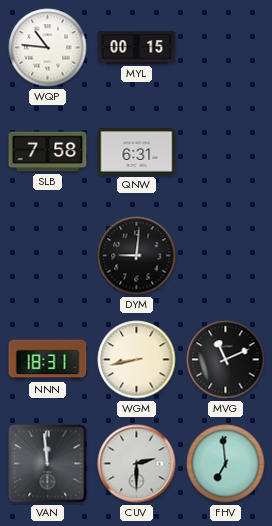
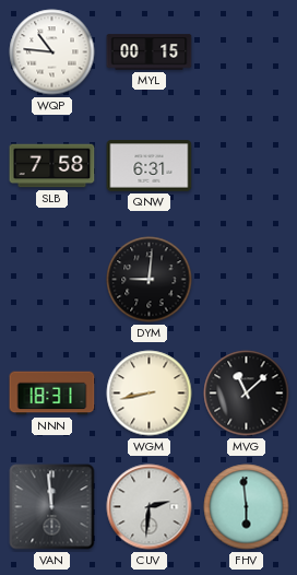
MVG: 11:11 -> 11:08
CUV: 2:30 -> 2:31
FHV: 6:59 -> 5:59
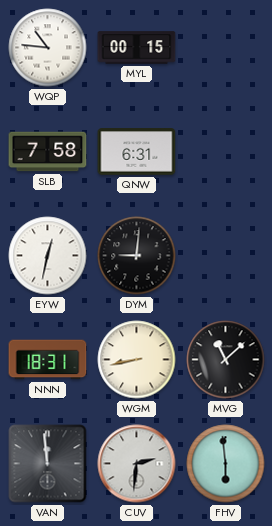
EYW: none -> 12:32
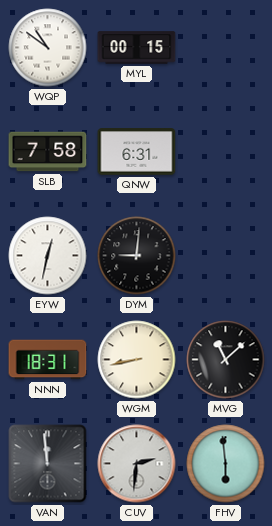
WQP: 10:46 -> 10:51
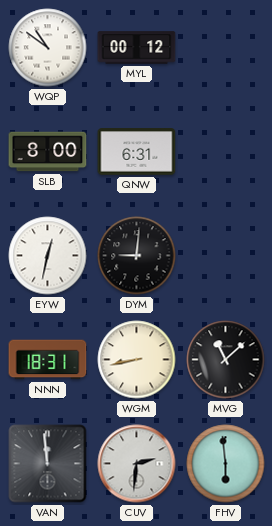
MYL: 00:15 -> 00:12
SLB: 7:58 -> 8:00
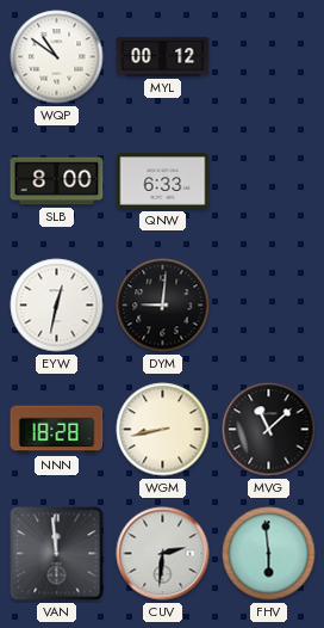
QNW: 6:31 -> 6:33
NNN: 18:31 -> 18:28
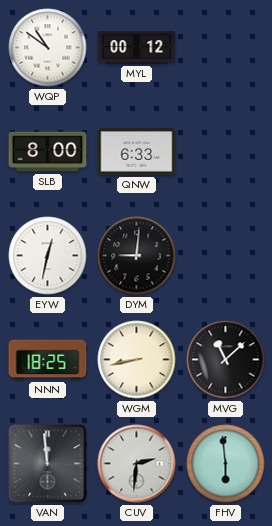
NNN: 18:28 -> 18:25
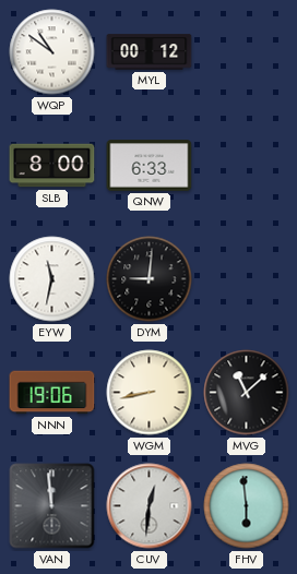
EYW: 12:32 -> 11:32
NNN: 18:25 -> 19:06
CUV: 2:31 -> 12:31
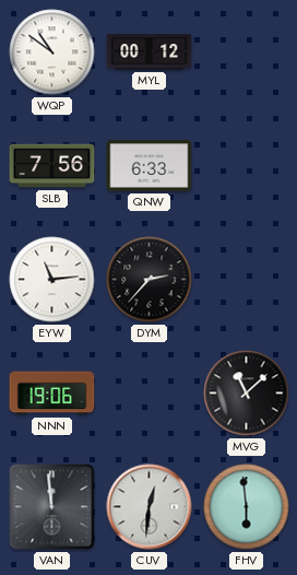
SLB: 8:00 -> 7:56
EYW: 11:32 -> 11:14
DYM: 9:01 -> 2:37
WGM: 8:43 -> none
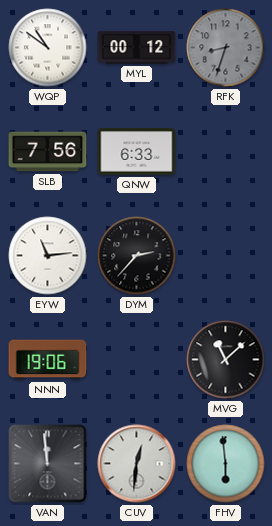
RFK: none -> 8:33
